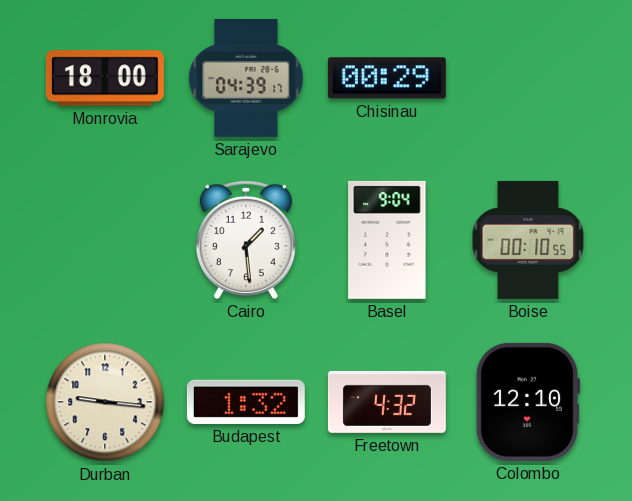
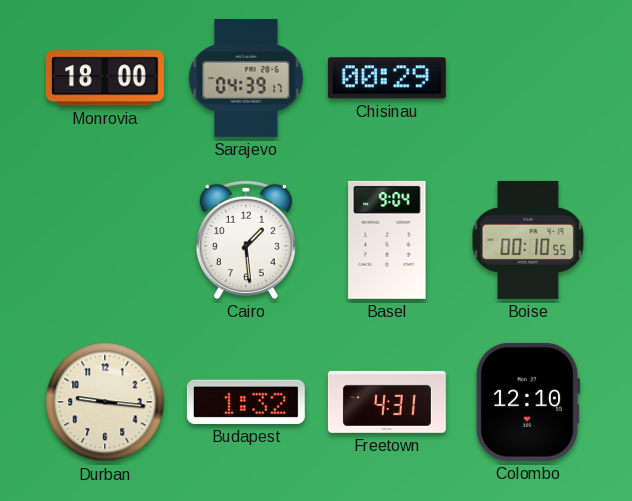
Freetown: 4:32 -> 4:31
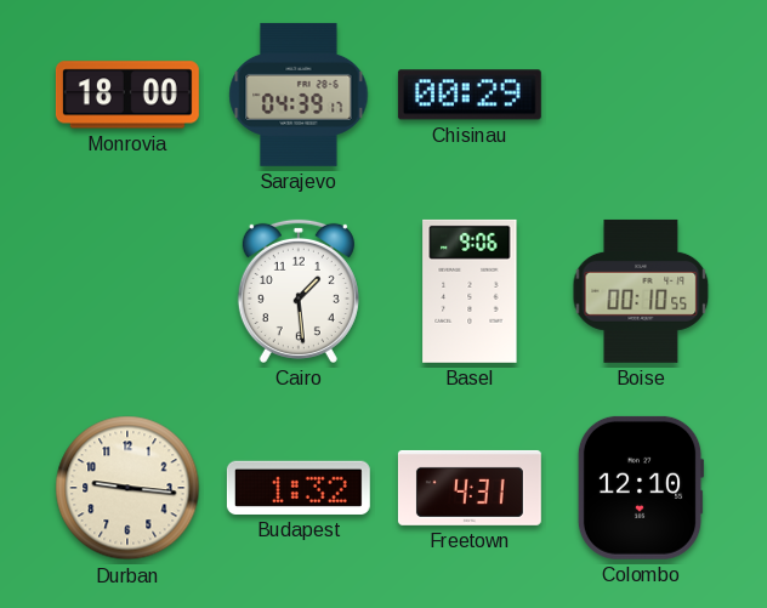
Basel: 9:04 -> 9:06
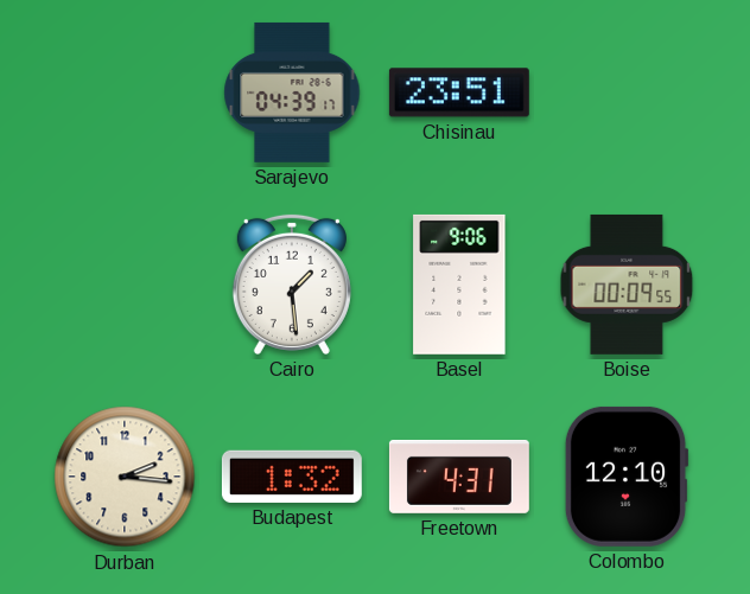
Monrovia: 18:00 -> none
Chisinau: 00:29 -> 23:51
Boise: 00:10 -> 00:09
Durban: 9:16 -> 2:16
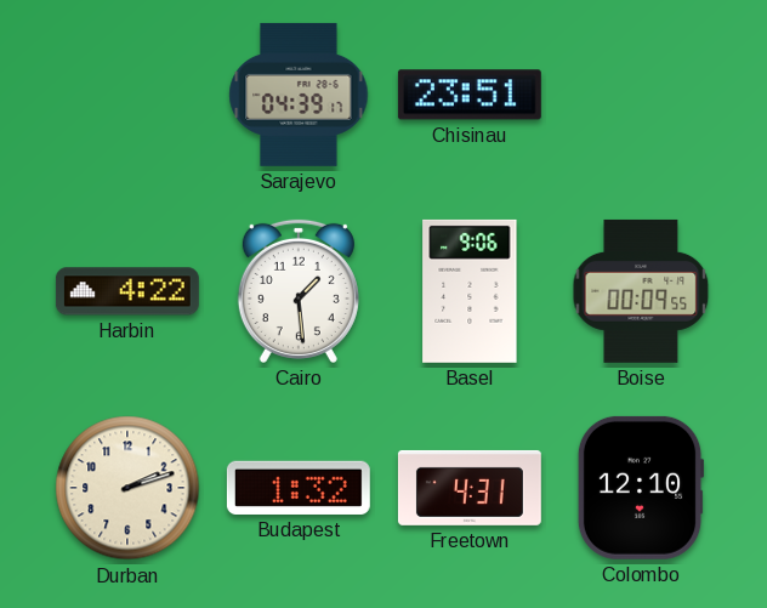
Harbin: none -> 4:22
Durban: 2:16 -> 2:12
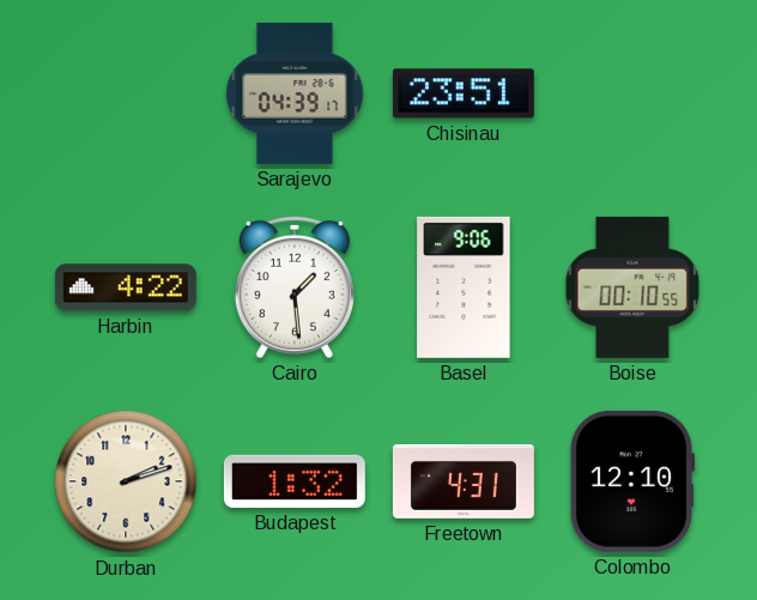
Boise: 00:09 -> 00:10
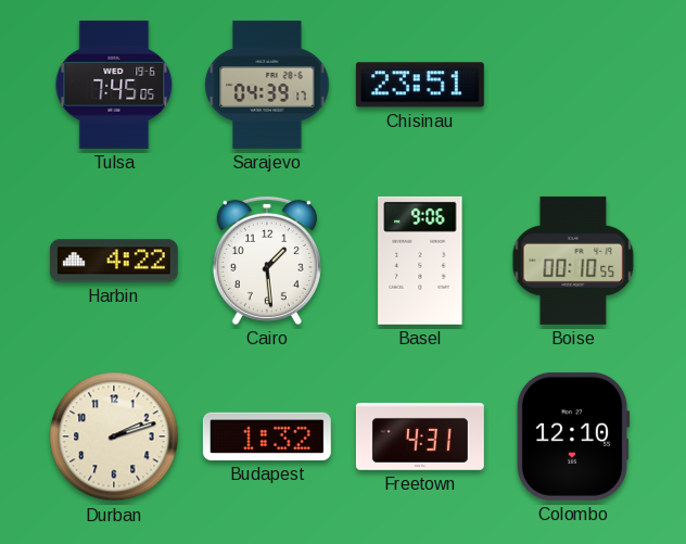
Tulsa: none -> 7:45
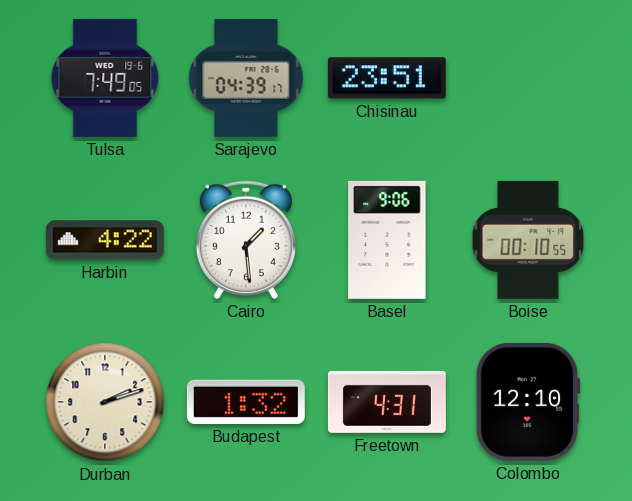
Tulsa: 7:45 -> 7:49
